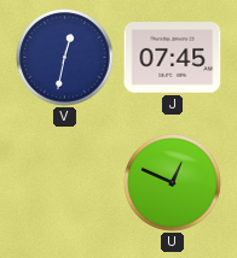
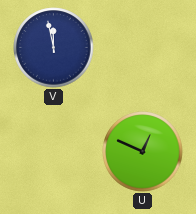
V: 12:32 -> 11:58
J: 07:45 -> none
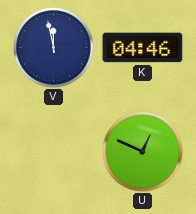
K: none -> 04:46
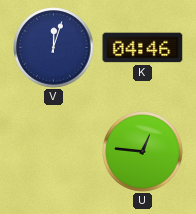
V: 11:58 -> 12:03
U: 12:49 -> 12:46
